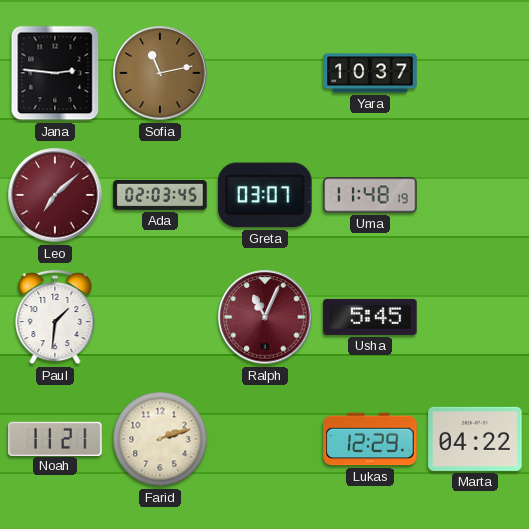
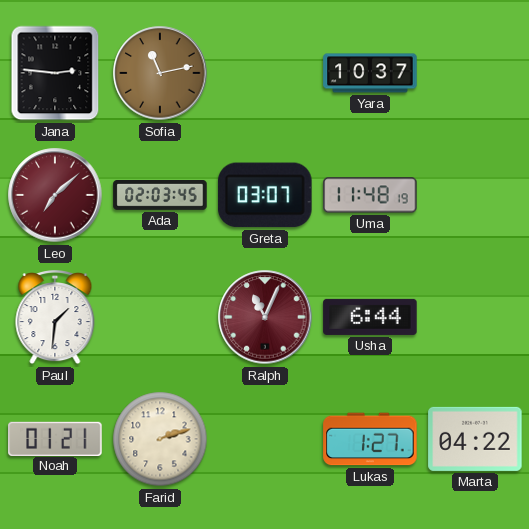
Usha: 5:45 -> 6:44
Noah: 11:21 -> 01:21
Lukas: 12:29 -> 1:27
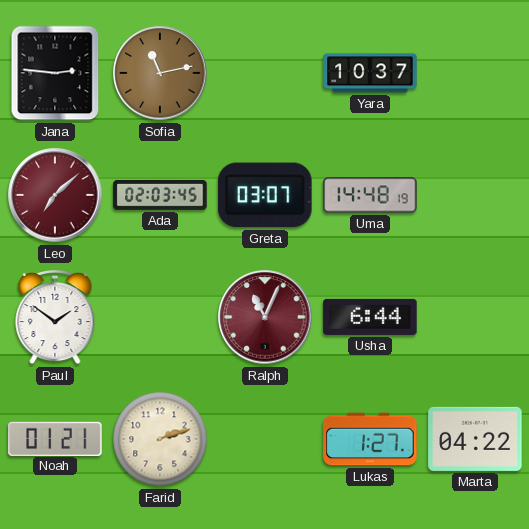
Uma: 11:48 -> 14:48
Paul: 1:31 -> 1:51
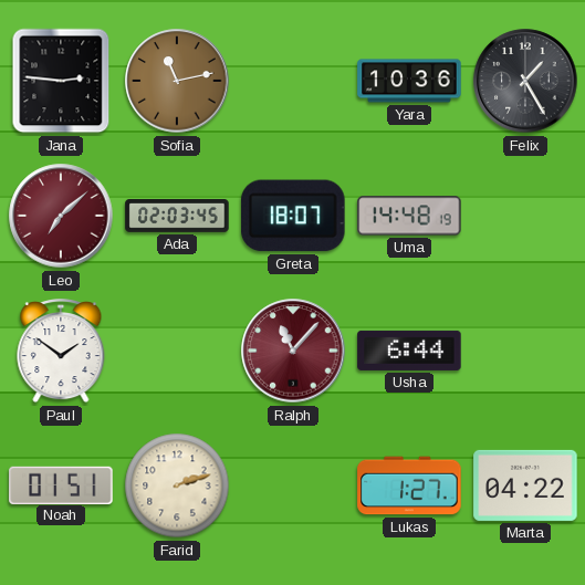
Yara: 10:37 -> 10:36
Felix: none -> 1:25
Greta: 03:07 -> 18:07
Ralph: 11:04 -> 11:07
Noah: 01:21 -> 01:51
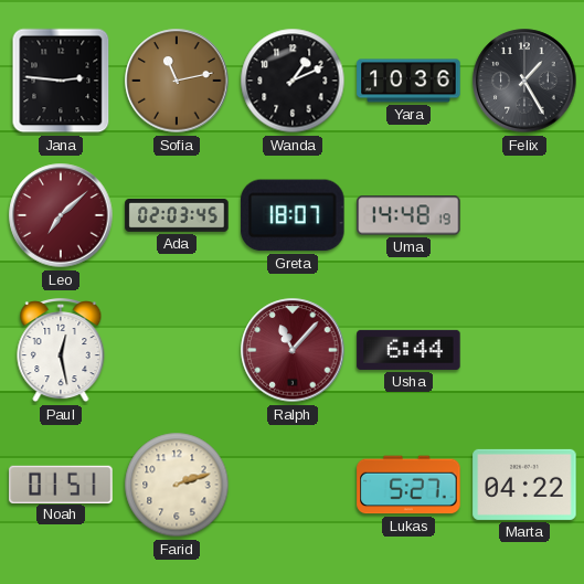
Wanda: none -> 1:11
Paul: 1:51 -> 12:28
Lukas: 1:27 -> 5:27
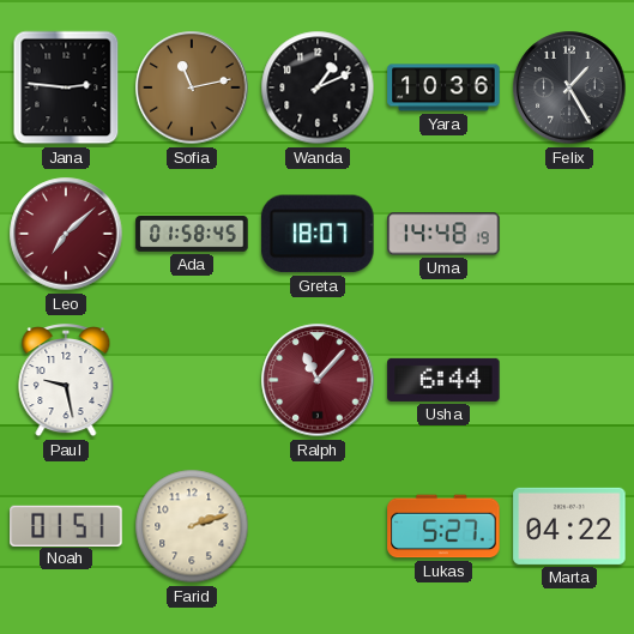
Ada: 02:03 -> 01:58
Paul: 12:28 -> 9:28
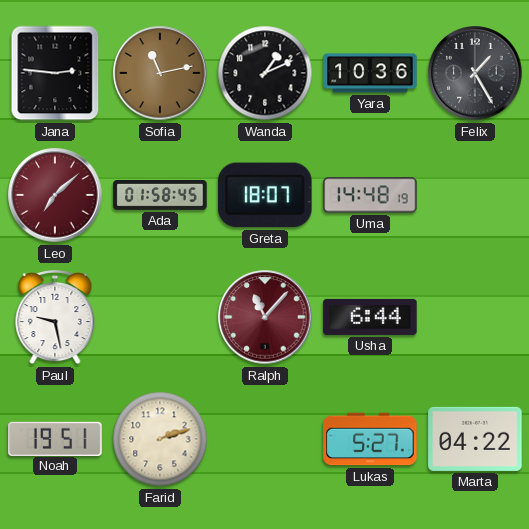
Noah: 01:51 -> 19:51
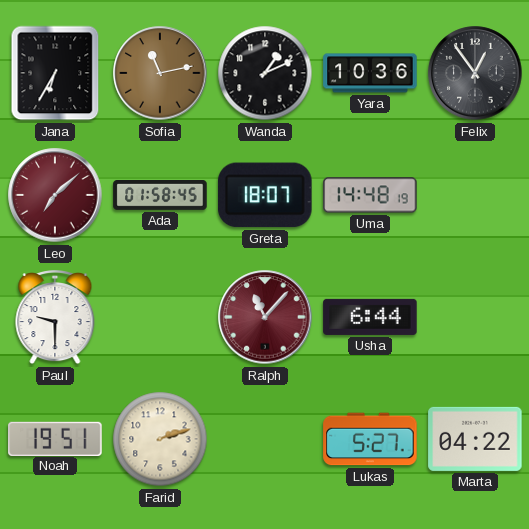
Jana: 2:46 -> 6:35
Felix: 1:25 -> 12:54
Paul: 9:28 -> 9:30
